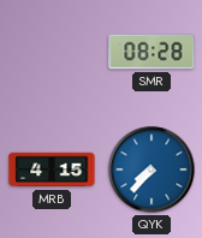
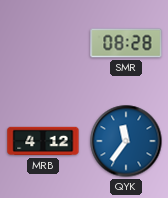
MRB: 4:15 -> 4:12
QYK: 7:37 -> 11:36
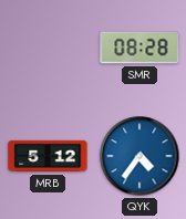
MRB: 4:12 -> 5:12
QYK: 11:36 -> 4:36
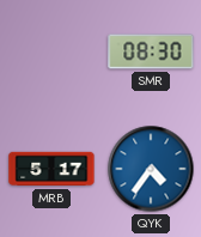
SMR: 08:28 -> 08:30
MRB: 5:12 -> 5:17
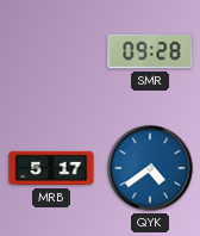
SMR: 08:30 -> 09:28
QYK: 4:36 -> 4:39
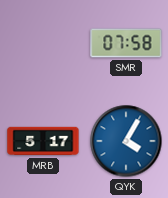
SMR: 09:28 -> 07:58
QYK: 4:39 -> 4:05
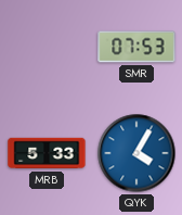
SMR: 07:58 -> 07:53
MRB: 5:17 -> 5:33
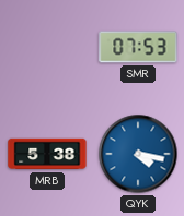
MRB: 5:33 -> 5:38
QYK: 4:05 -> 4:17
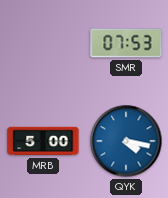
MRB: 5:38 -> 5:00
